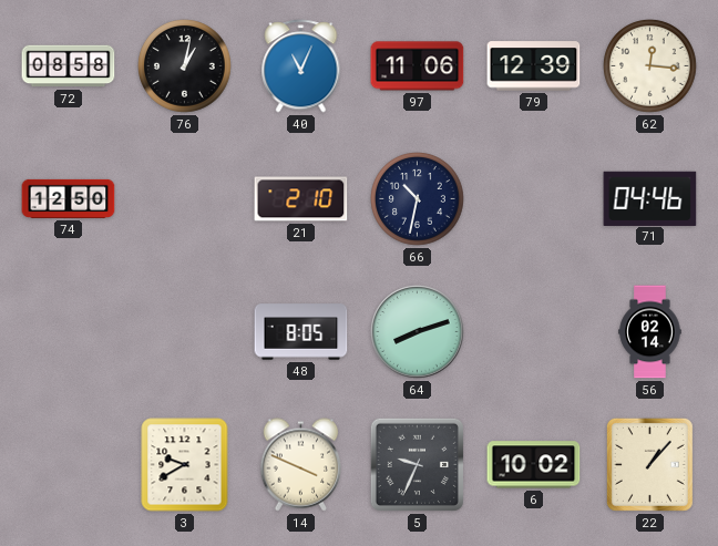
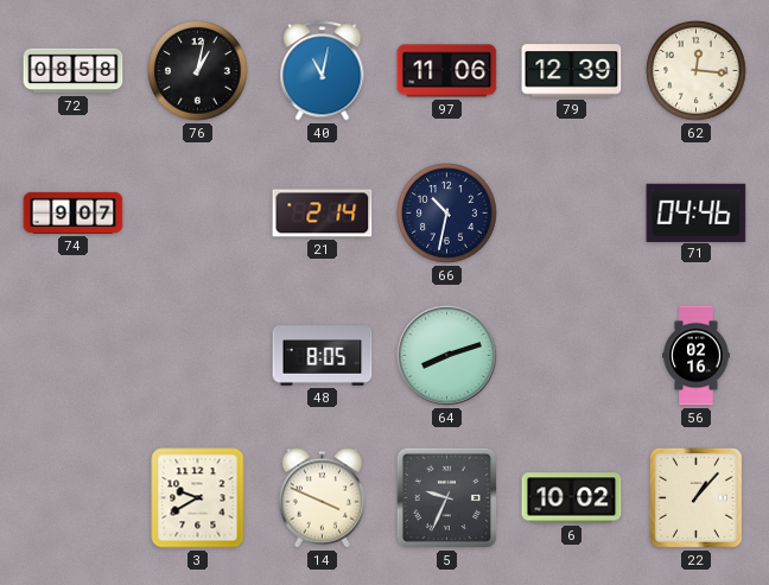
40: 11:04 -> 11:02
74: 12:50 -> 9:07
21: 2:10 -> 2:14
56: 02:14 -> 02:16
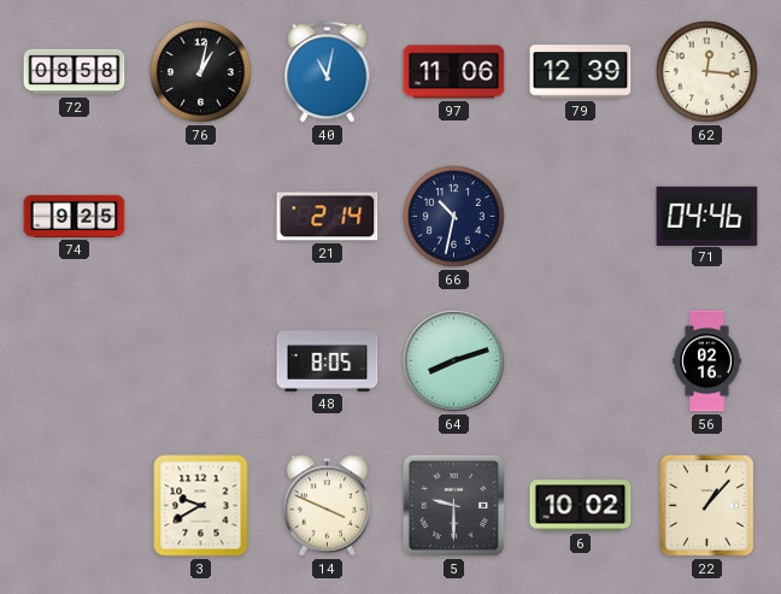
74: 9:07 -> 9:25
5: 9:34 -> 9:30
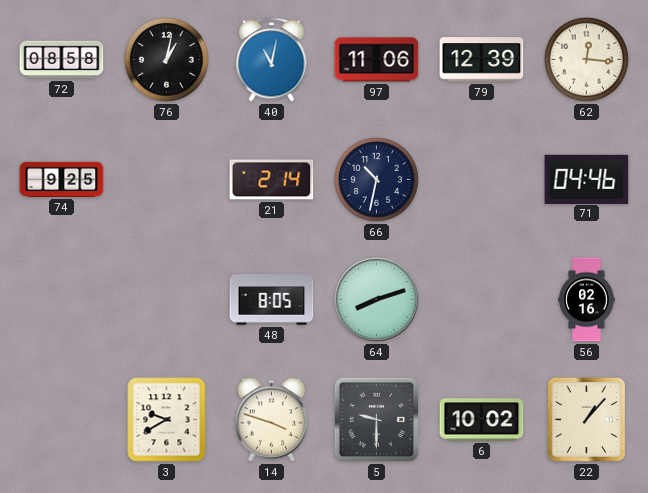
14: 3:49 -> 3:48
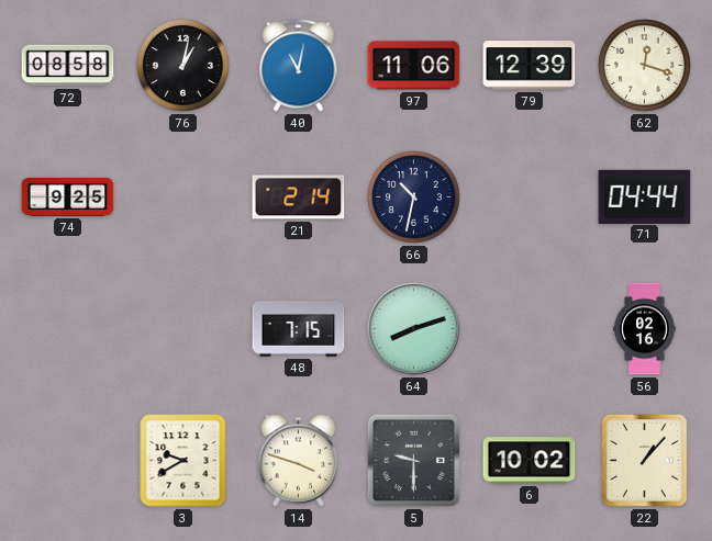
62: 12:16 -> 12:18
71: 04:46 -> 04:44
48: 8:05 -> 7:15
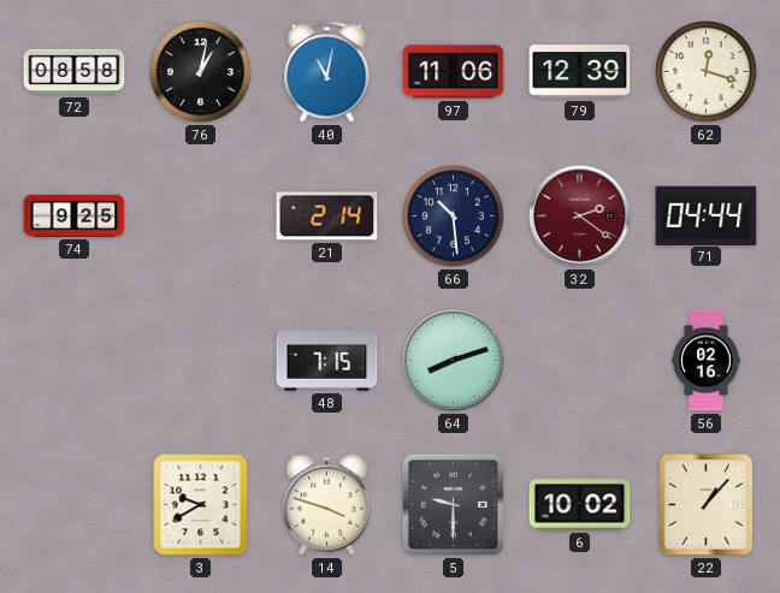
66: 10:32 -> 10:29
32: none -> 2:21
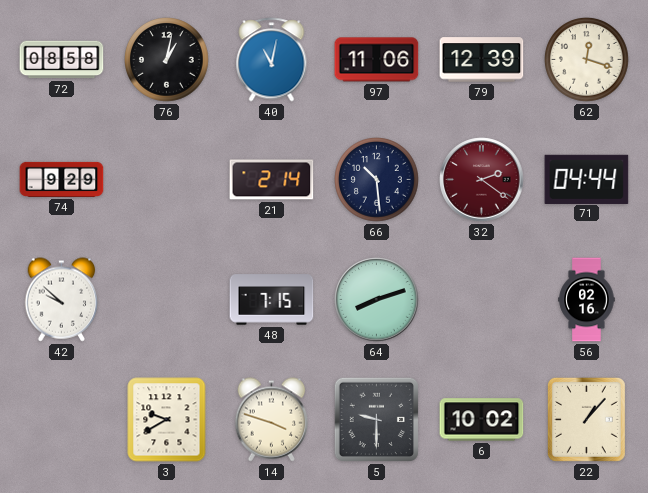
74: 9:25 -> 9:29
42: none -> 9:52
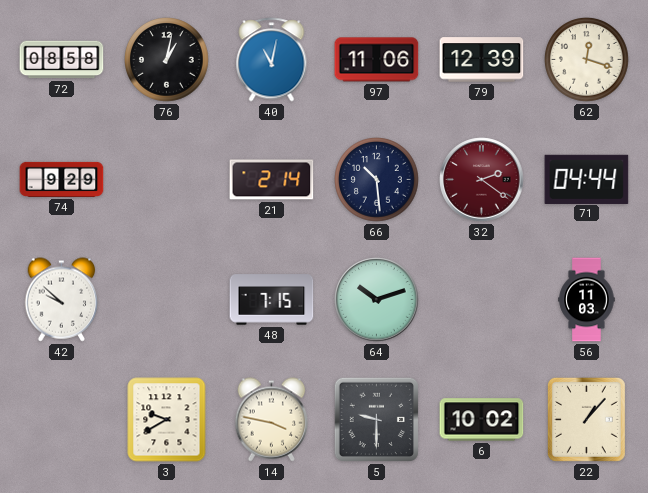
64: 8:12 -> 10:12
56: 02:16 -> 11:03
14: 3:48 -> 3:47
